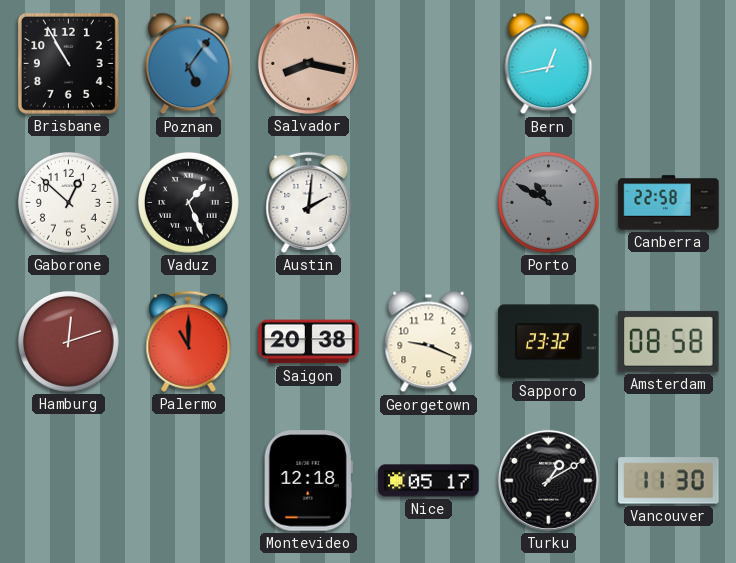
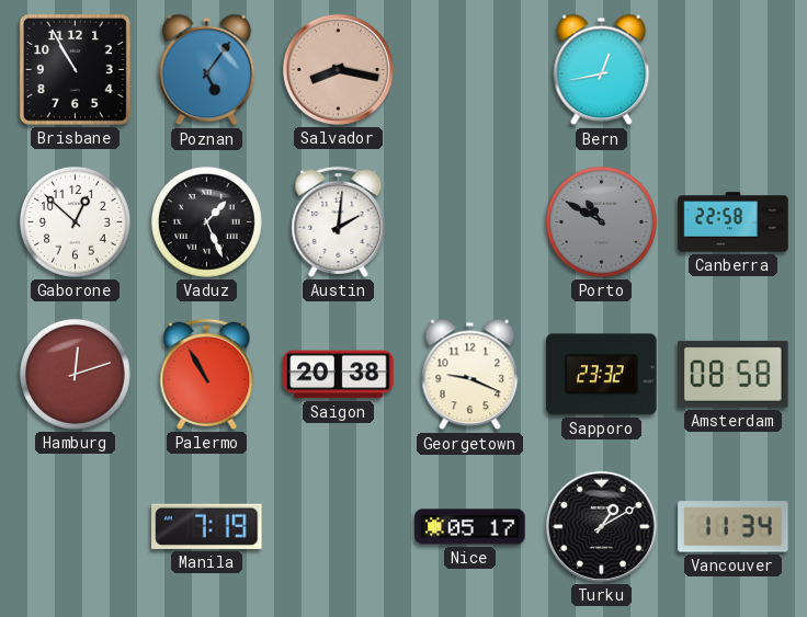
Palermo: 11:00 -> 10:55
Manila: none -> 7:19
Montevideo: 12:18 -> none
Vancouver: 11:30 -> 11:34
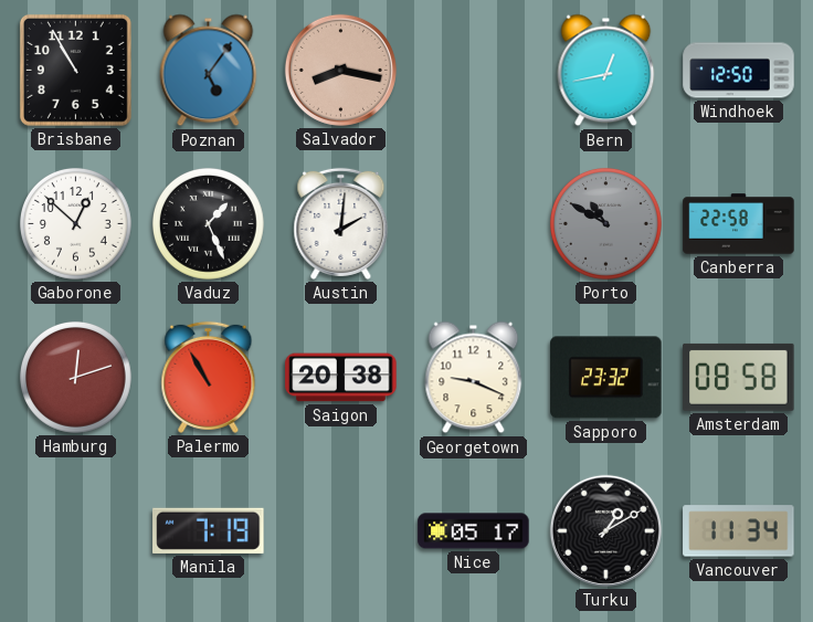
Windhoek: none -> 12:50
